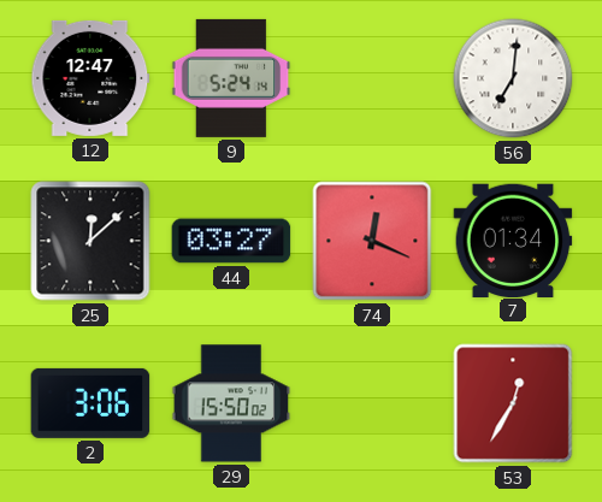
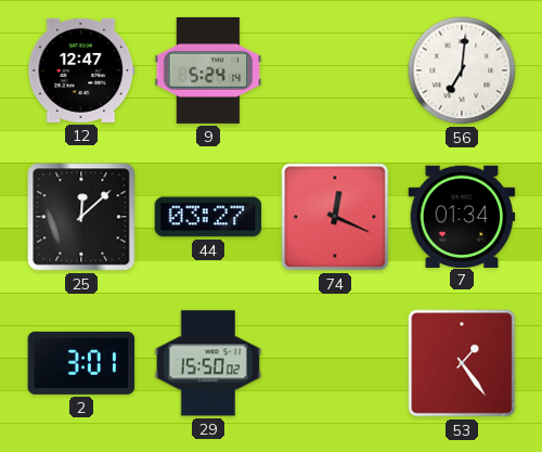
2: 3:06 -> 3:01
53: 12:35 -> 1:24
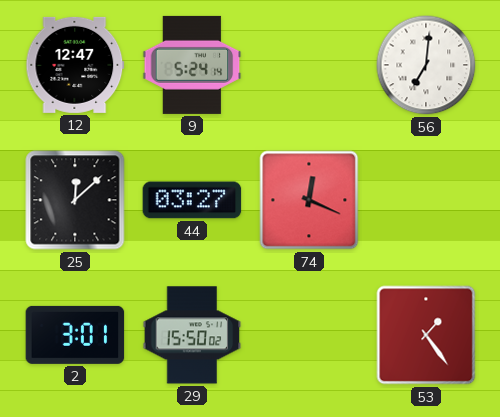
7: 01:34 -> none
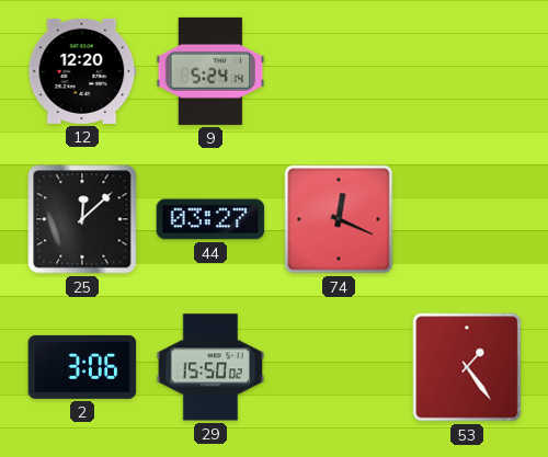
12: 12:47 -> 12:20
56: 7:01 -> none
2: 3:01 -> 3:06
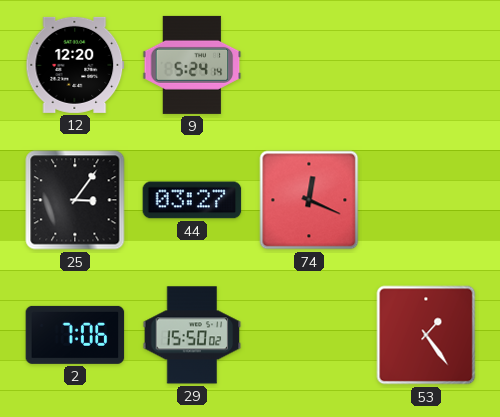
25: 12:08 -> 3:06
2: 3:06 -> 7:06
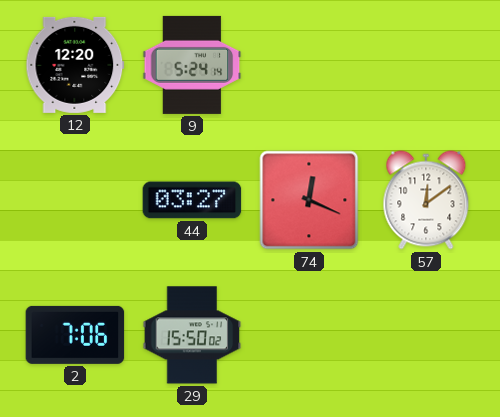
25: 3:06 -> none
57: none -> 12:09
53: 1:24 -> none
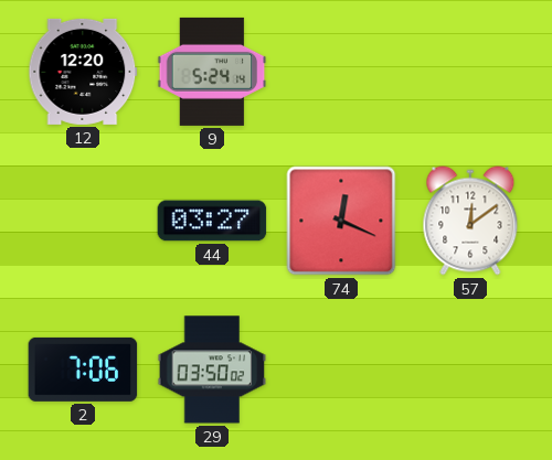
29: 15:50 -> 03:50
